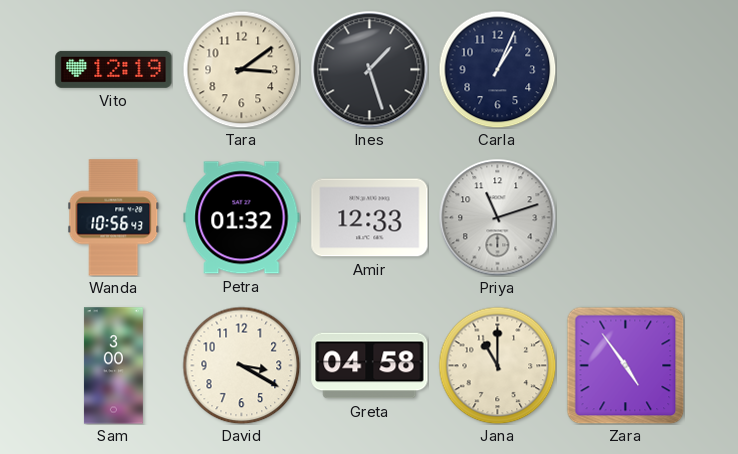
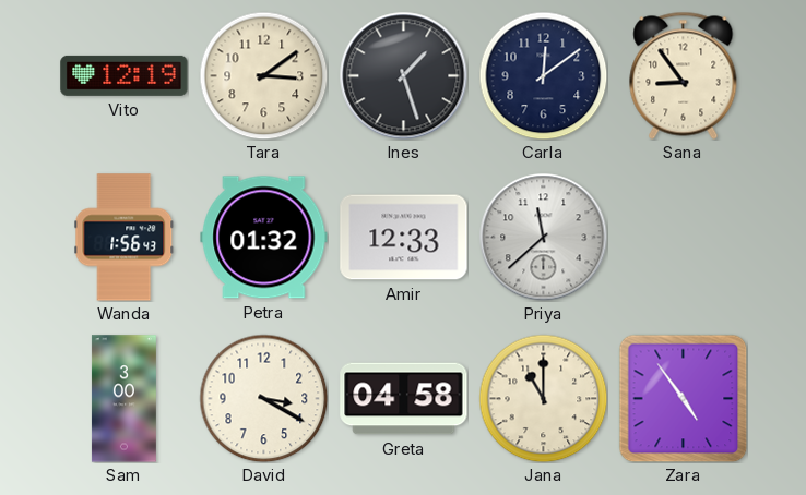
Carla: 1:04 -> 12:09
Sana: none -> 8:54
Wanda: 10:56 -> 1:56
Priya: 11:12 -> 11:38
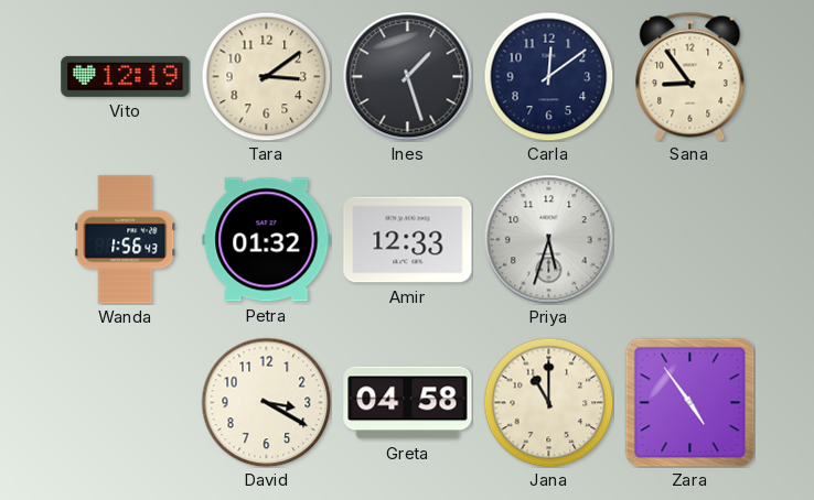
Priya: 11:38 -> 5:33
Sam: 3:00 -> none
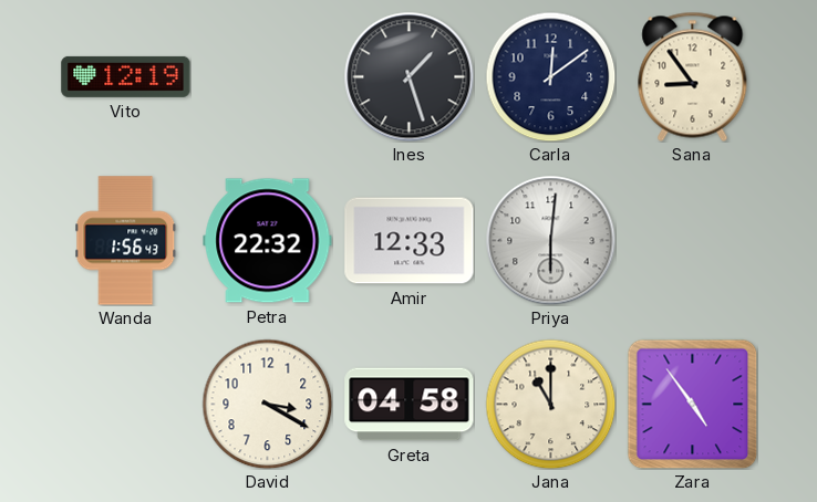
Tara: 3:09 -> none
Petra: 01:32 -> 22:32
Priya: 5:33 -> 6:01
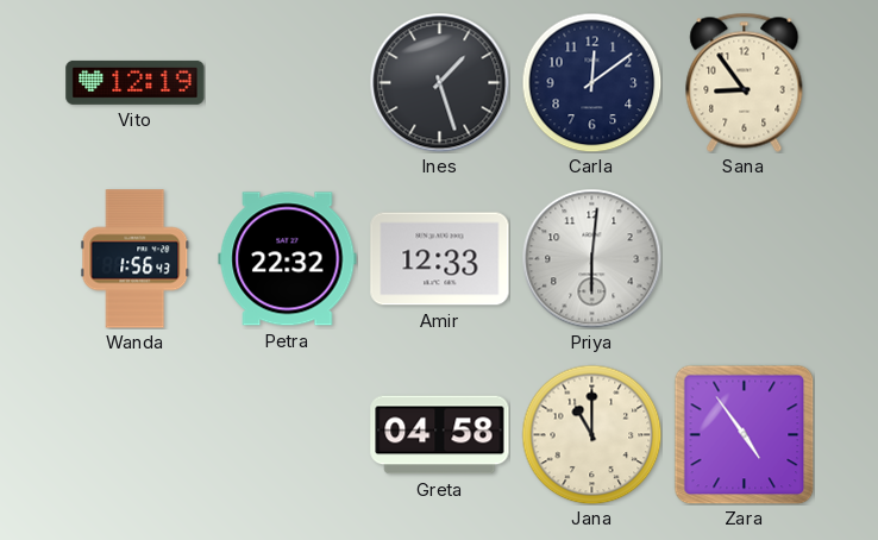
David: 3:20 -> none
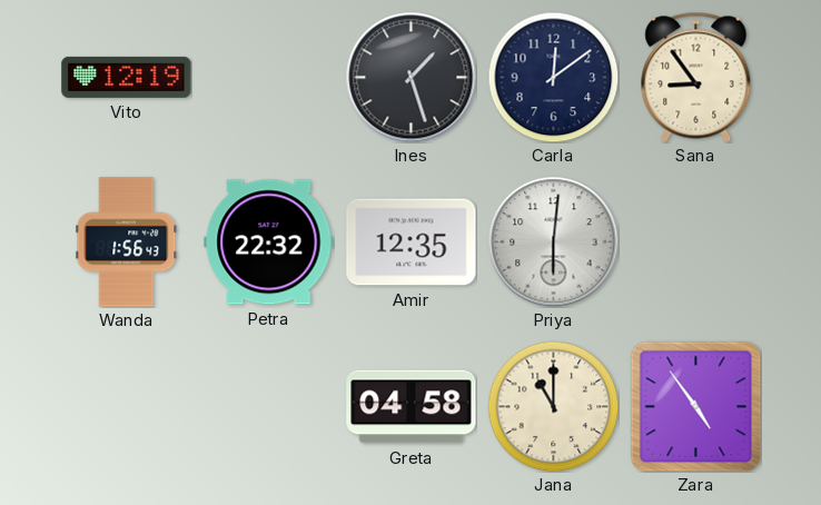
Amir: 12:33 -> 12:35
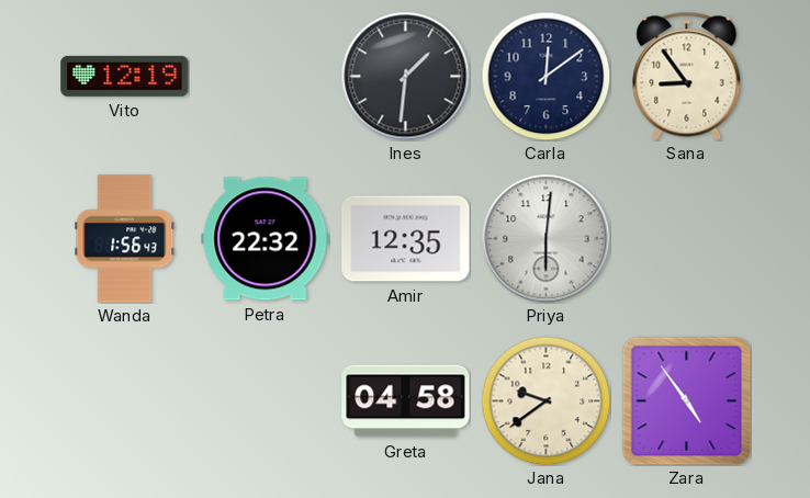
Ines: 1:27 -> 1:31
Jana: 11:00 -> 9:39
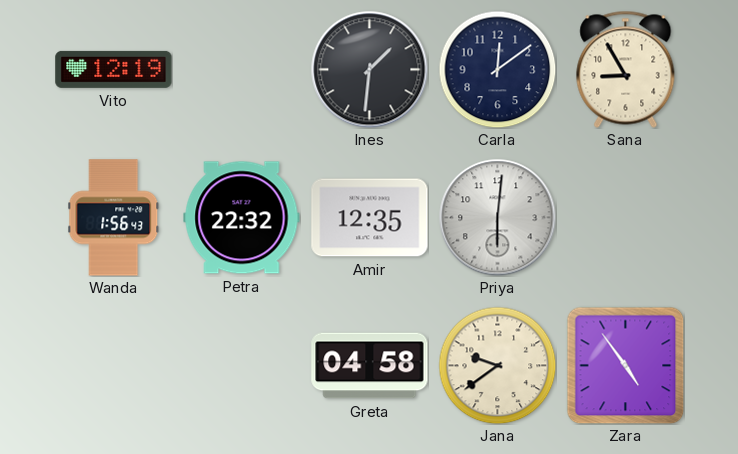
Sana: 8:54 -> 8:55
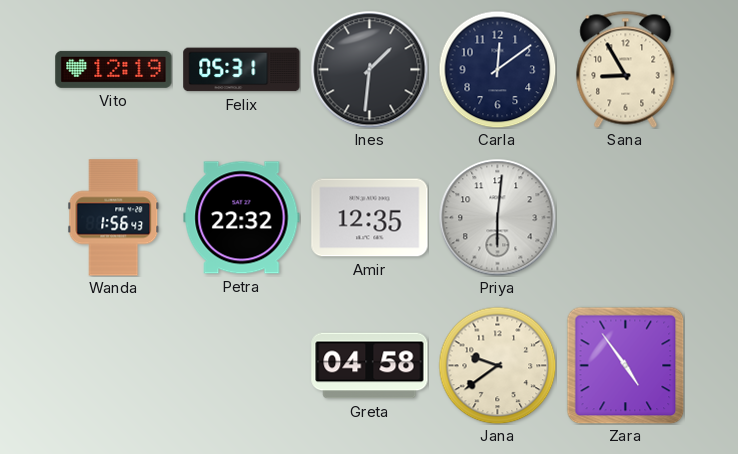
Felix: none -> 05:31
